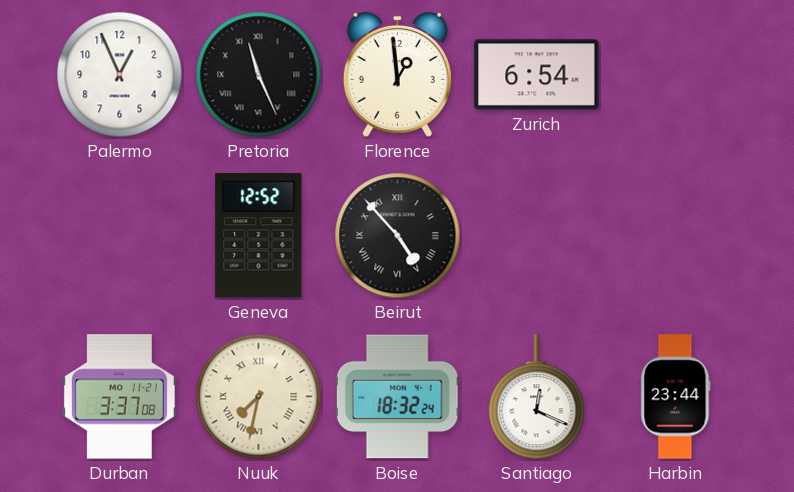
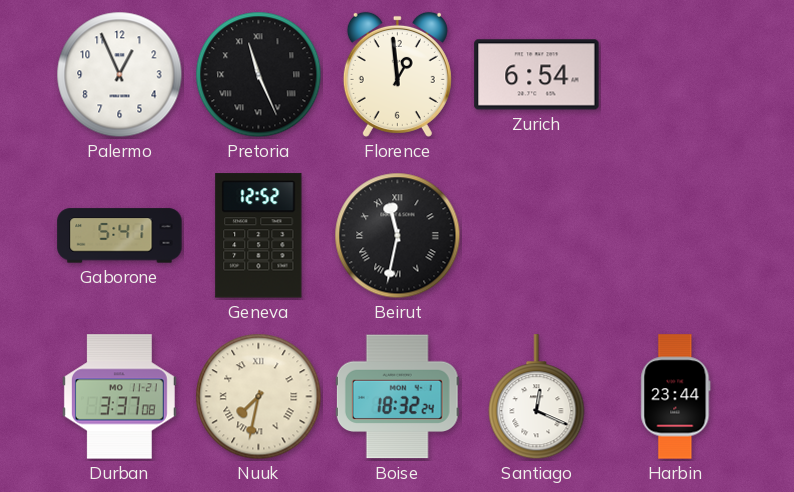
Gaborone: none -> 5:41
Beirut: 4:53 -> 11:32
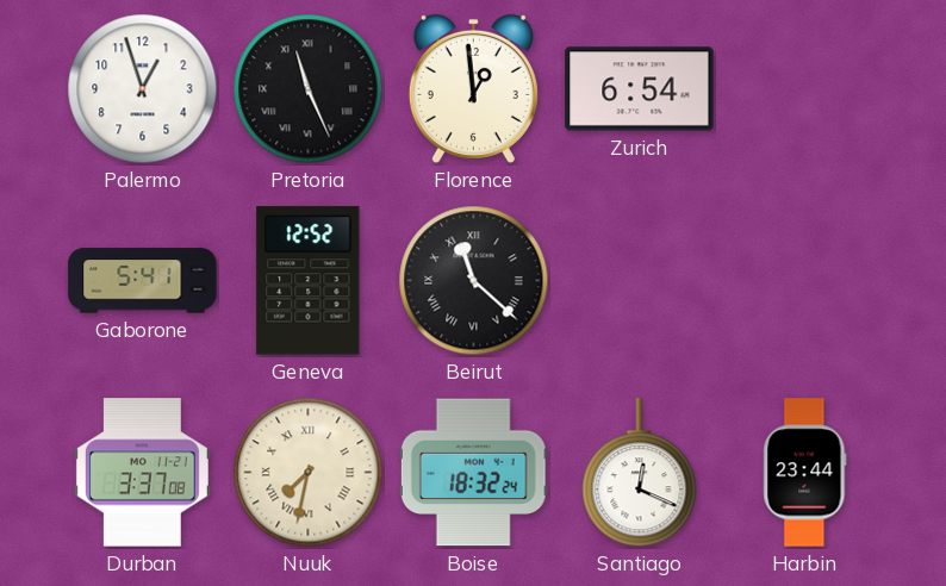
Palermo: 12:56 -> 12:57
Beirut: 11:32 -> 11:22
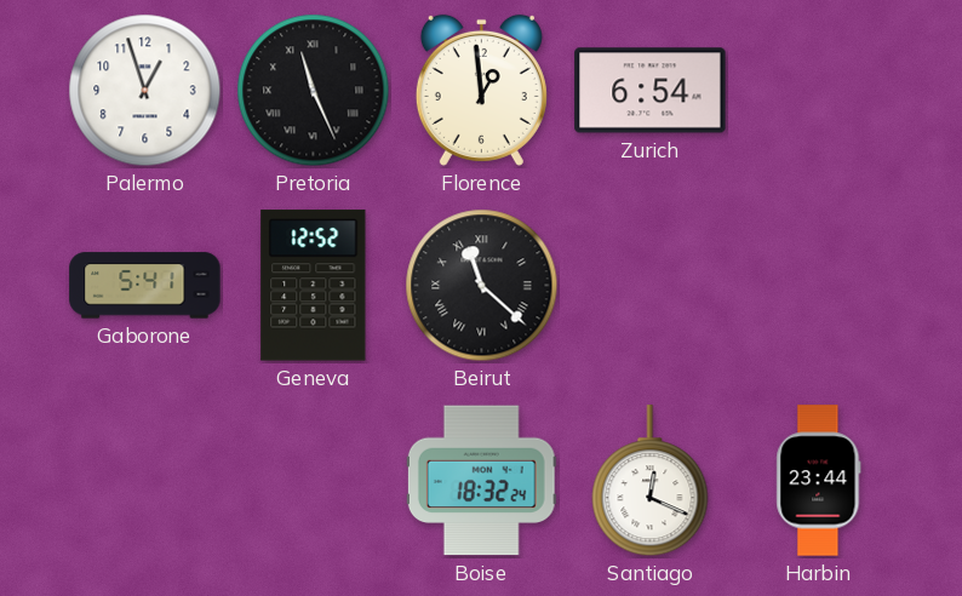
Durban: 3:37 -> none
Nuuk: 7:32 -> none
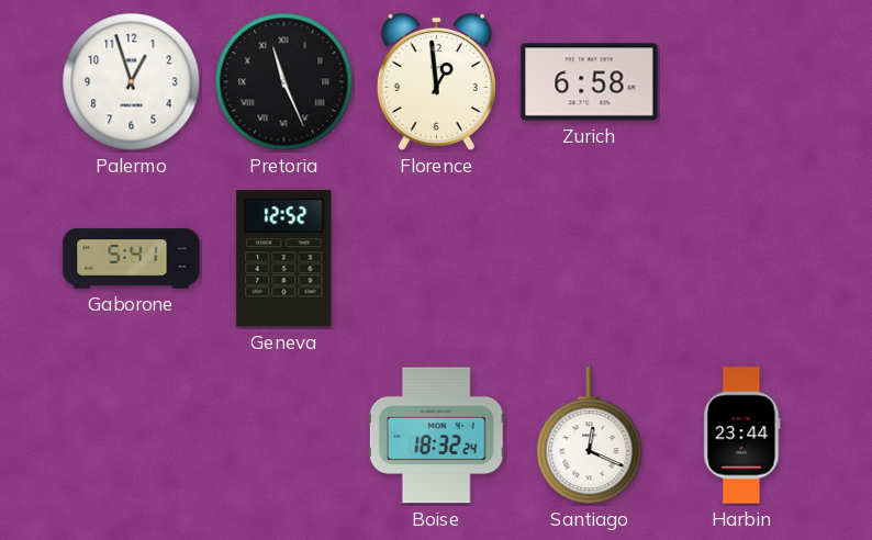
Zurich: 6:54 -> 6:58
Beirut: 11:22 -> none
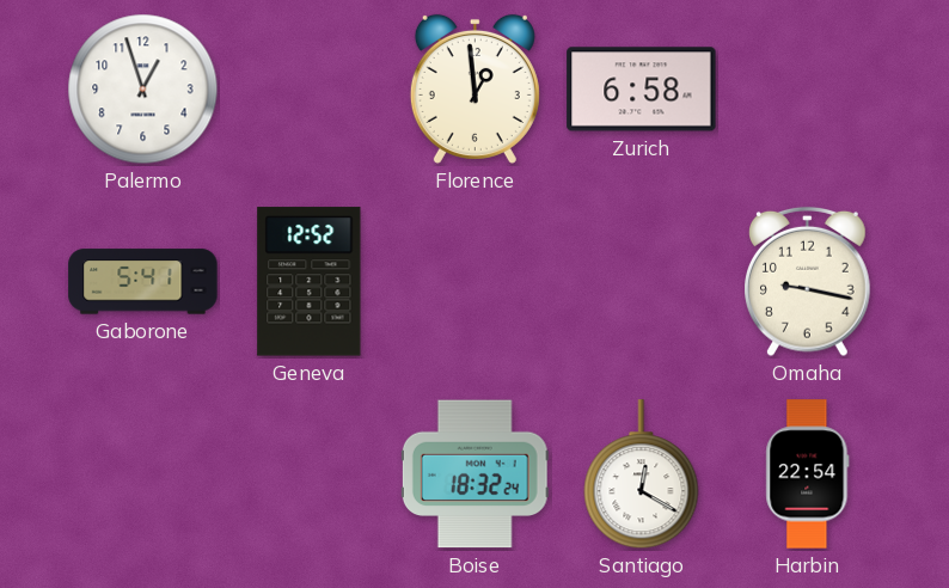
Pretoria: 11:26 -> none
Omaha: none -> 9:17
Santiago: 12:19 -> 12:20
Harbin: 23:44 -> 22:54
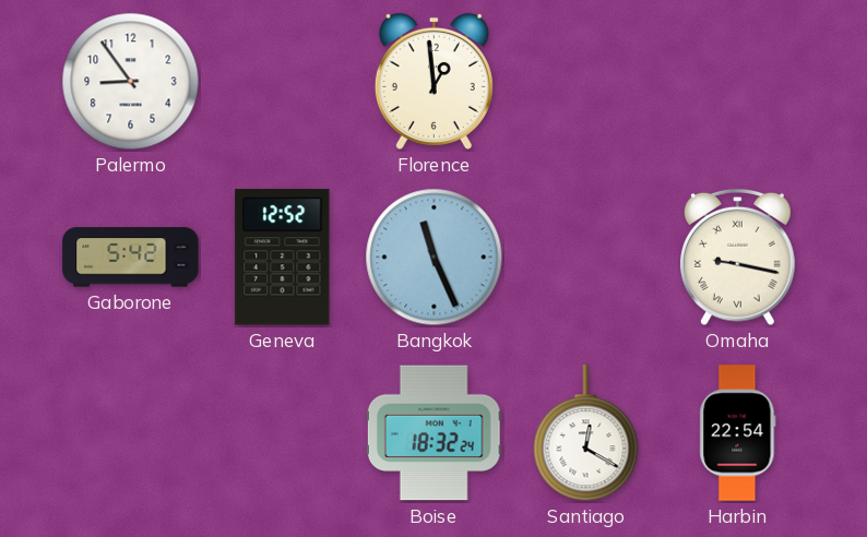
Palermo: 12:57 -> 8:54
Zurich: 6:58 -> none
Gaborone: 5:41 -> 5:42
Bangkok: none -> 11:26
Omaha numerals: Arabic -> Roman
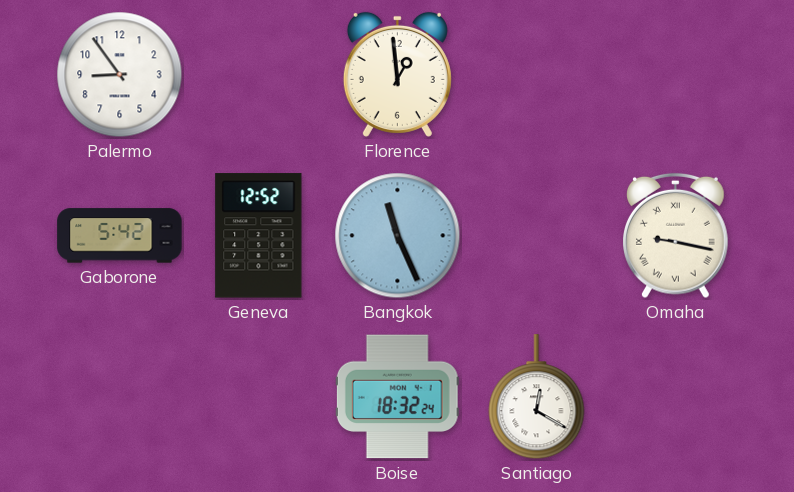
Harbin: 22:54 -> none
